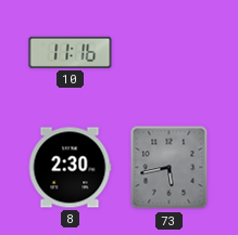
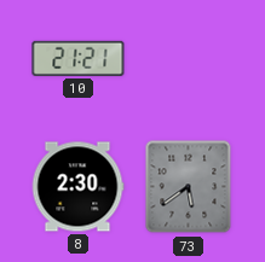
10: 11:16 -> 21:21
73: 5:43 -> 5:39
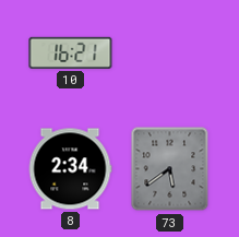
10: 21:21 -> 16:21
8: 2:30 -> 2:34
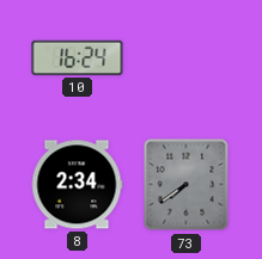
10: 16:21 -> 16:24
73: 5:39 -> 7:39
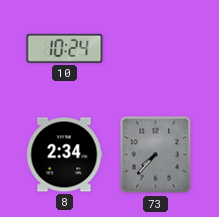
10: 16:24 -> 10:24
73: 7:39 -> 7:37
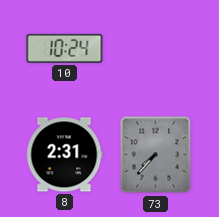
8: 2:34 -> 2:31
